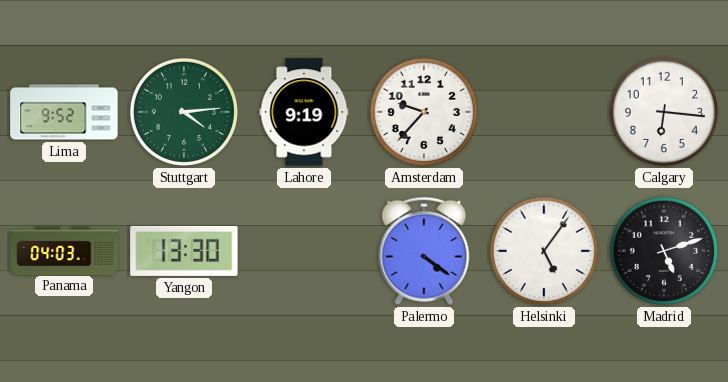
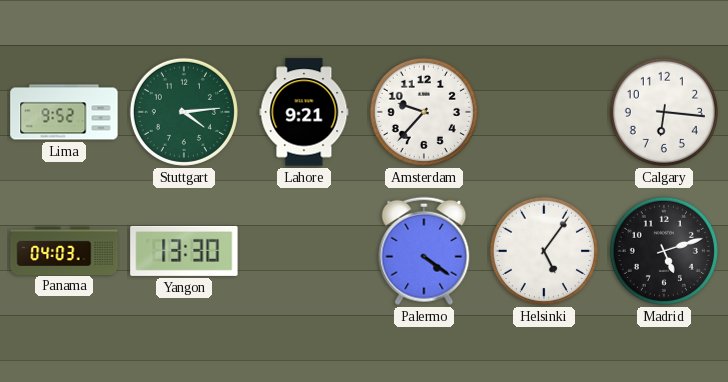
Lahore: 9:19 -> 9:21
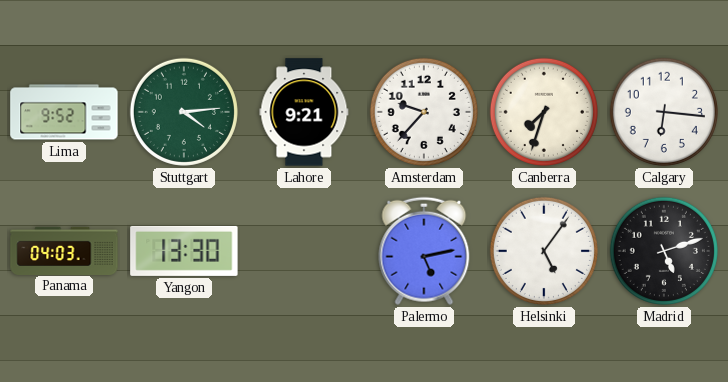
Canberra: none -> 7:33
Palermo: 4:21 -> 5:13
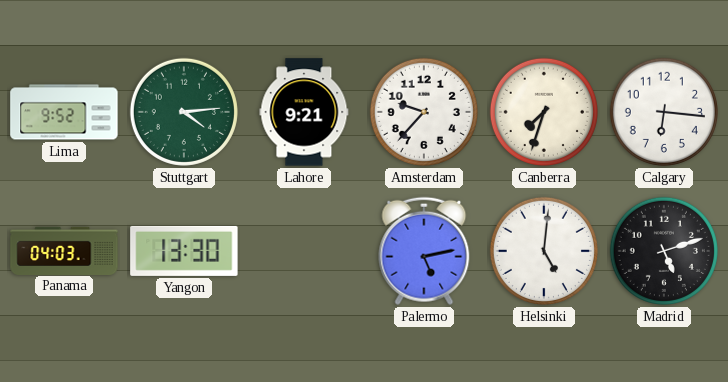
Helsinki: 5:06 -> 5:01
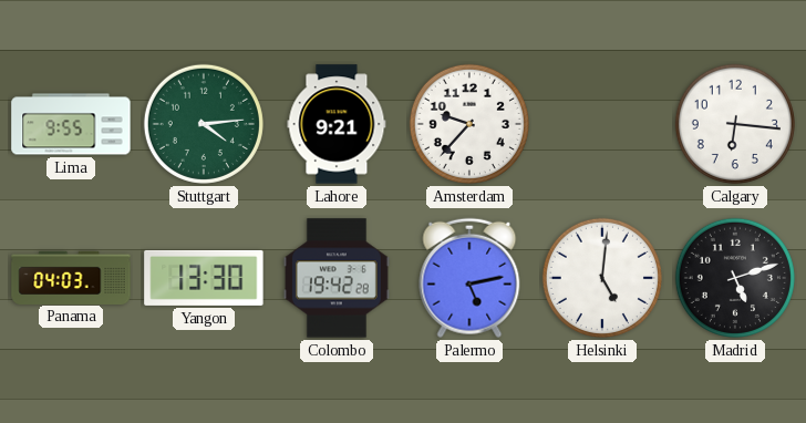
Lima: 9:52 -> 9:55
Canberra: 7:33 -> none
Colombo: none -> 19:42
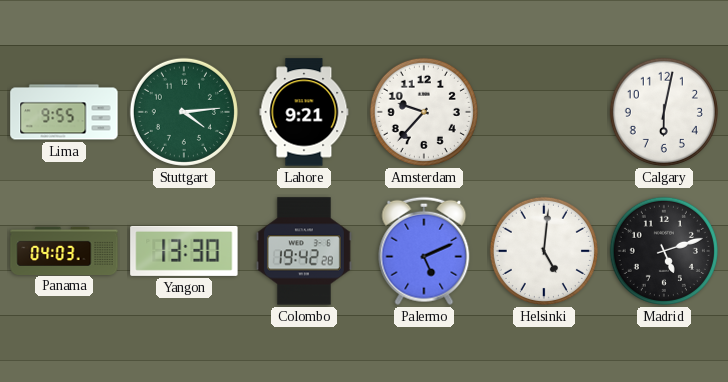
Calgary: 6:16 -> 6:02
Palermo: 5:13 -> 5:11
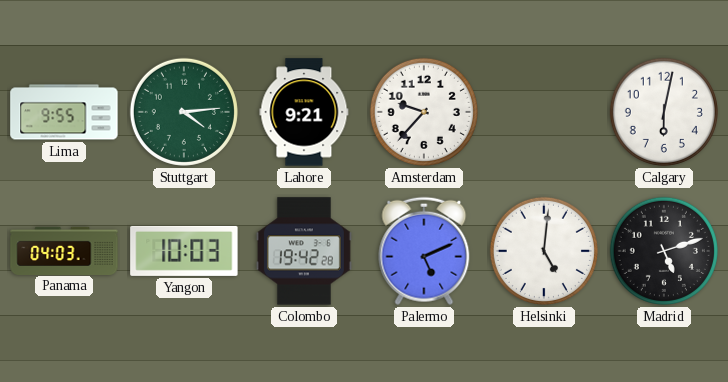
Yangon: 13:30 -> 10:03
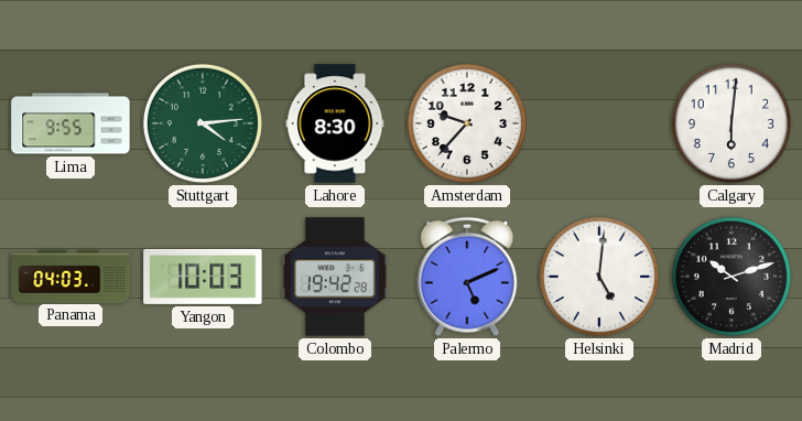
Lahore: 9:21 -> 8:30
Calgary: 6:02 -> 6:01
Madrid: 5:12 -> 10:12
